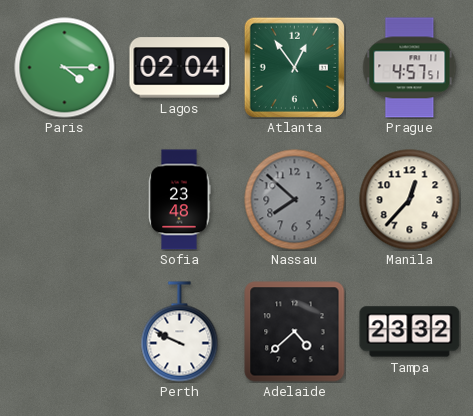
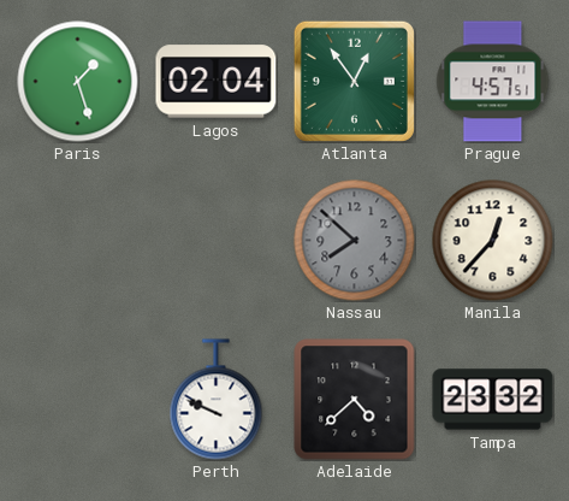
Paris: 4:15 -> 1:27
Sofia: 23:48 -> none
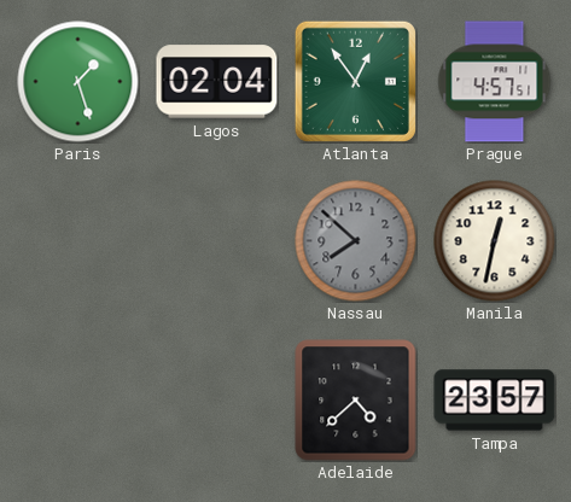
Manila: 12:37 -> 12:32
Perth: 9:49 -> none
Tampa: 23:32 -> 23:57
